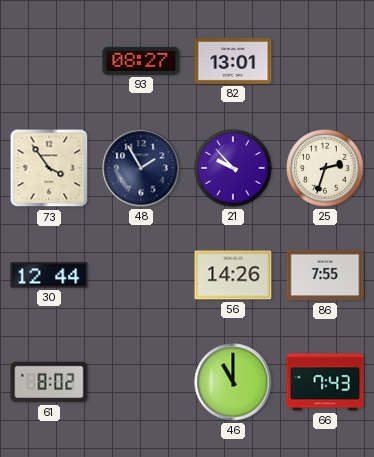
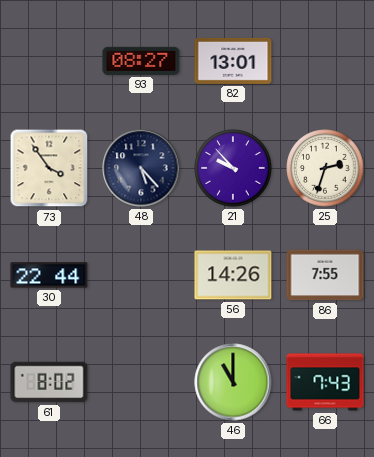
48: 1:55 -> 5:23
30: 12:44 -> 22:44
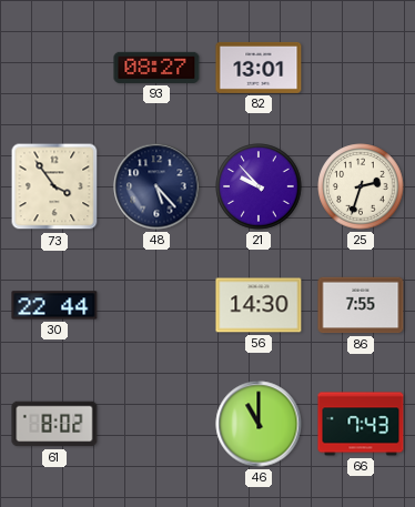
56: 14:26 -> 14:30
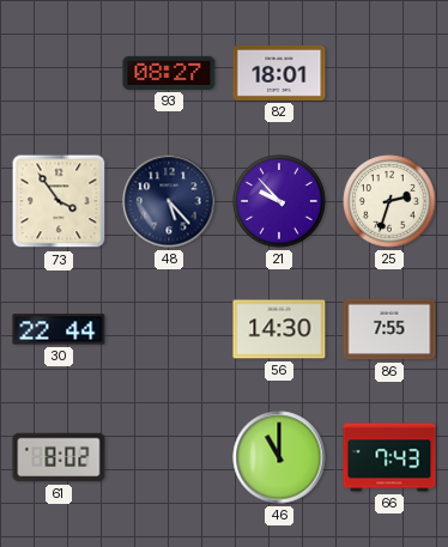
82: 13:01 -> 18:01
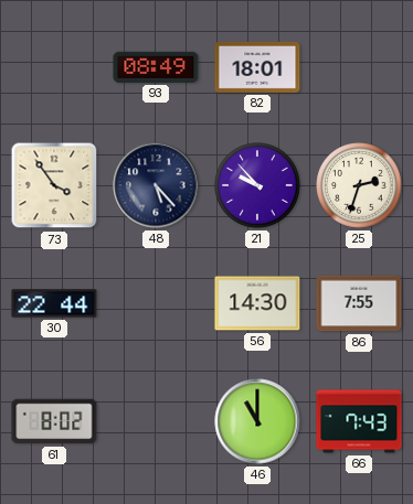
93: 08:27 -> 08:49
